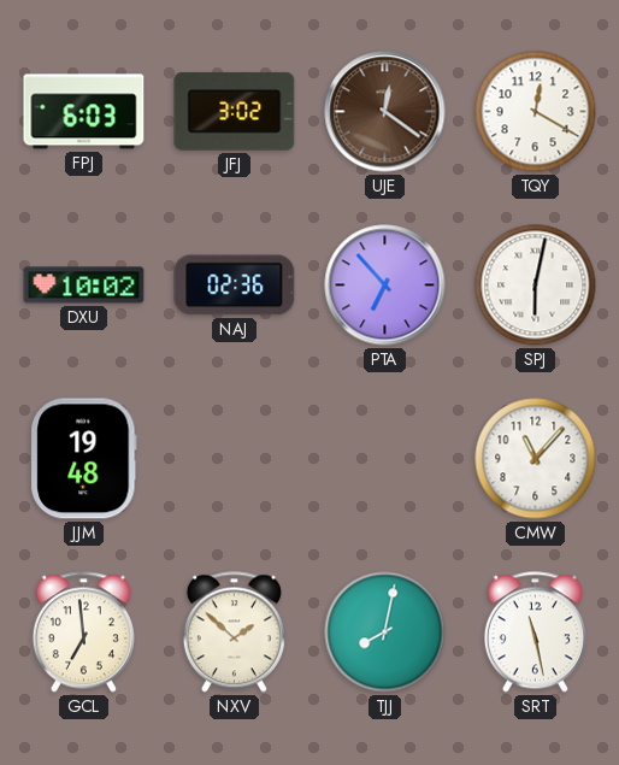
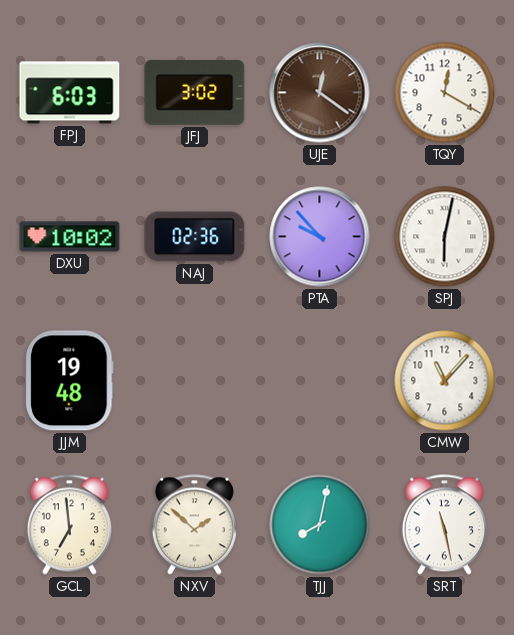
PTA: 6:53 -> 9:53
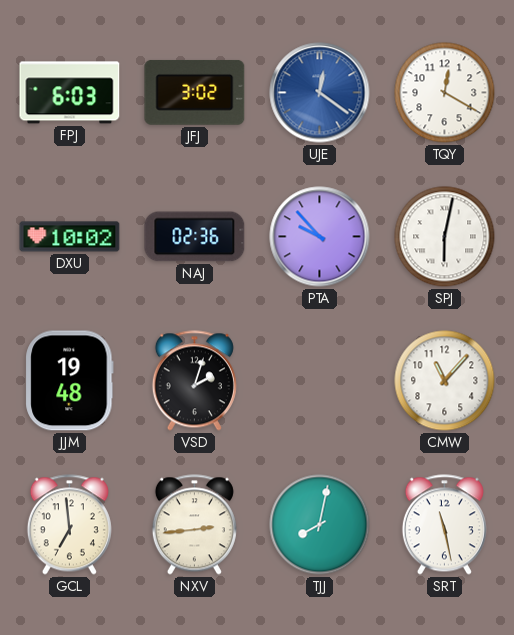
UJE dial: brown -> blue
VSD: none -> 2:03
NXV: 1:52 -> 2:44
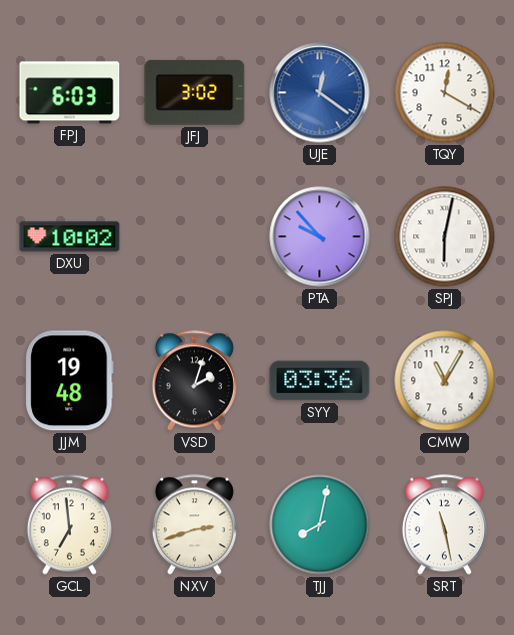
NAJ: 02:36 -> none
SYY: none -> 03:36
CMW: 11:07 -> 11:05
NXV: 2:44 -> 2:42
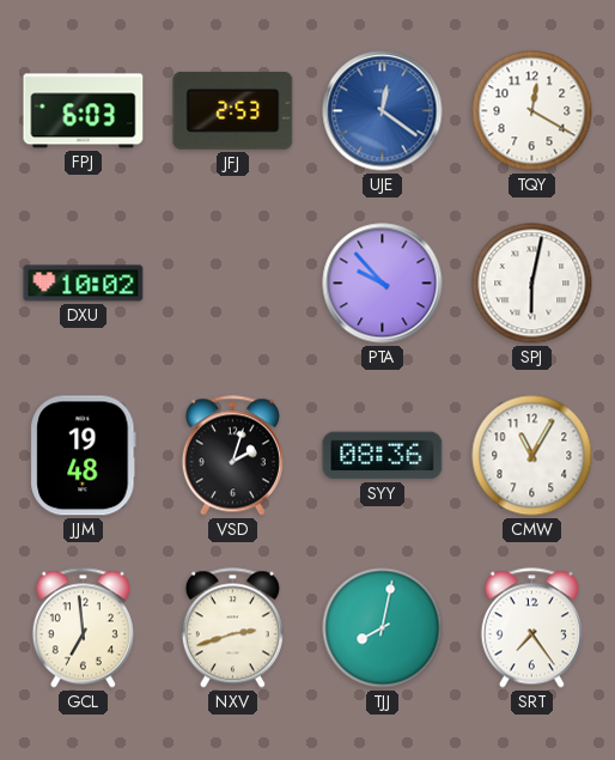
JFJ: 3:02 -> 2:53
SYY: 03:36 -> 08:36
SRT: 11:28 -> 7:24
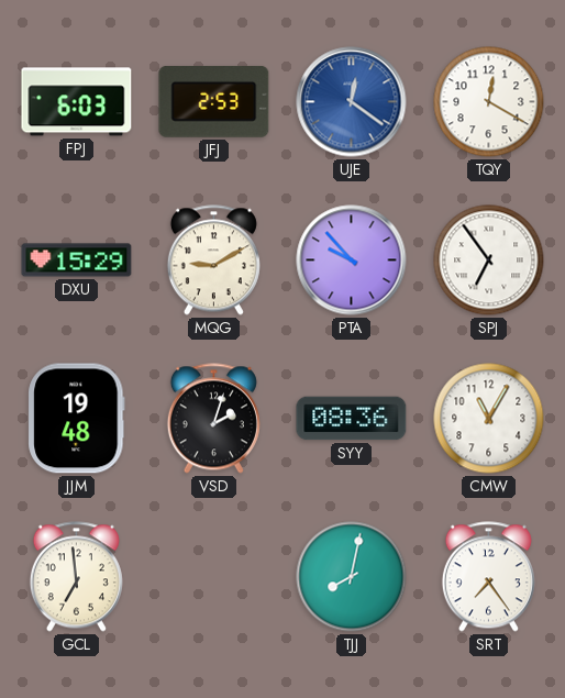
DXU: 10:02 -> 15:29
MQG: none -> 9:10
SPJ: 6:02 -> 6:54
NXV: 2:42 -> none
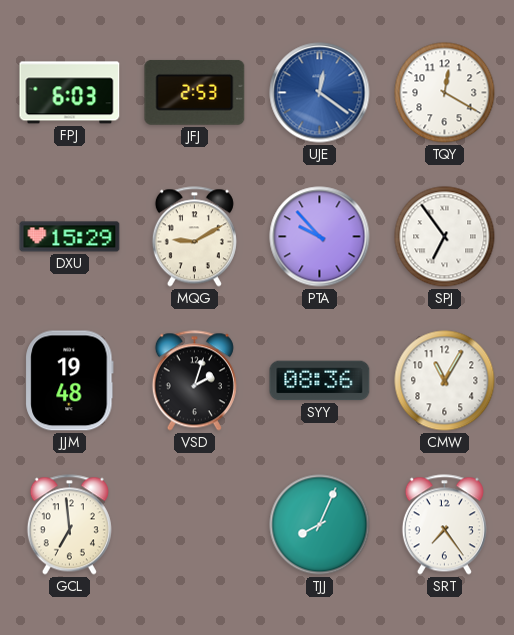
TJJ: 8:02 -> 8:04
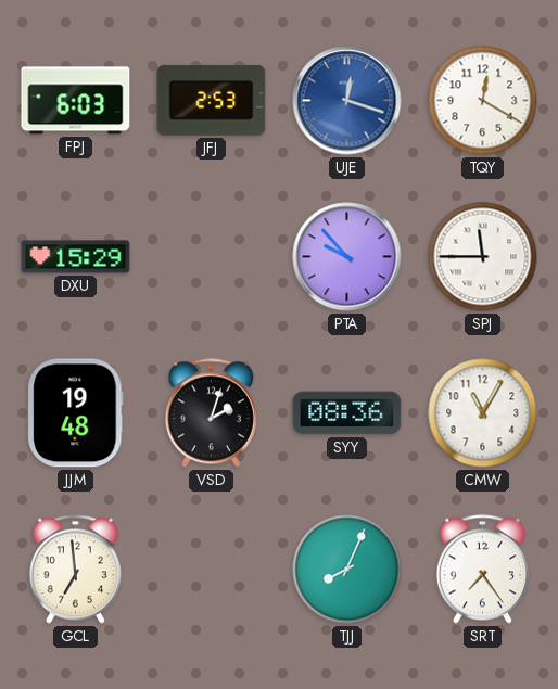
UJE: 12:21 -> 12:18
MQG: 9:10 -> none
SPJ: 6:54 -> 11:45
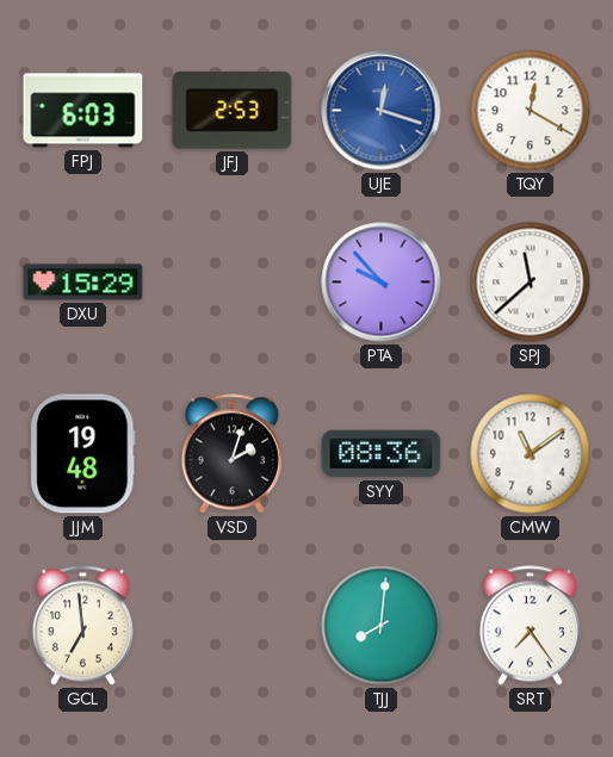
SPJ: 11:45 -> 11:38
CMW: 11:05 -> 11:09
TJJ: 8:04 -> 8:01
